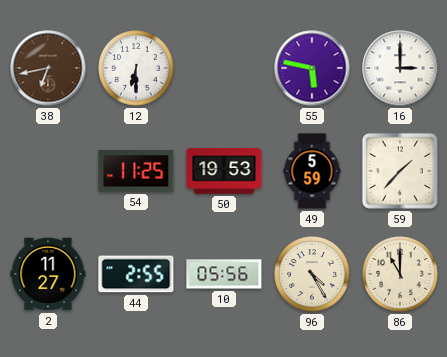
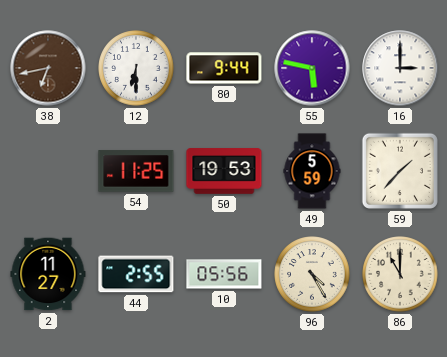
80: none -> 9:44
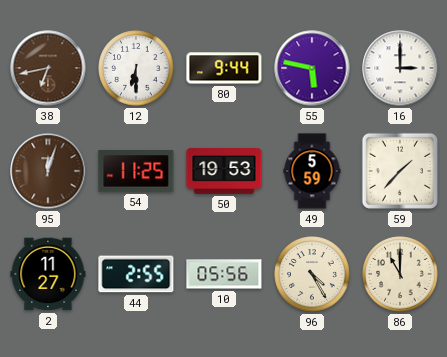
95: none -> 12:03
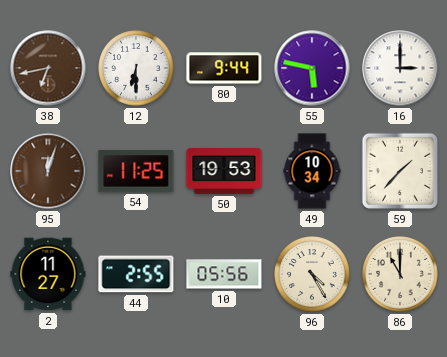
49: 5:59 -> 10:34
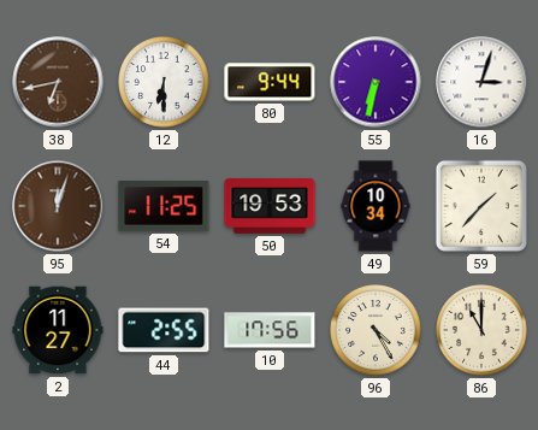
55: 5:47 -> 6:32
16: 3:00 -> 3:03
10: 05:56 -> 17:56
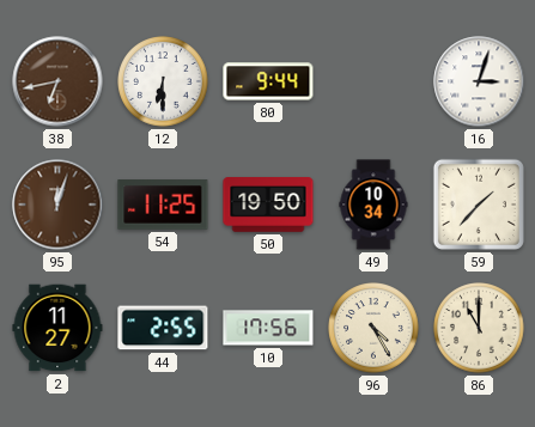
55: 6:32 -> none
50: 19:53 -> 19:50
